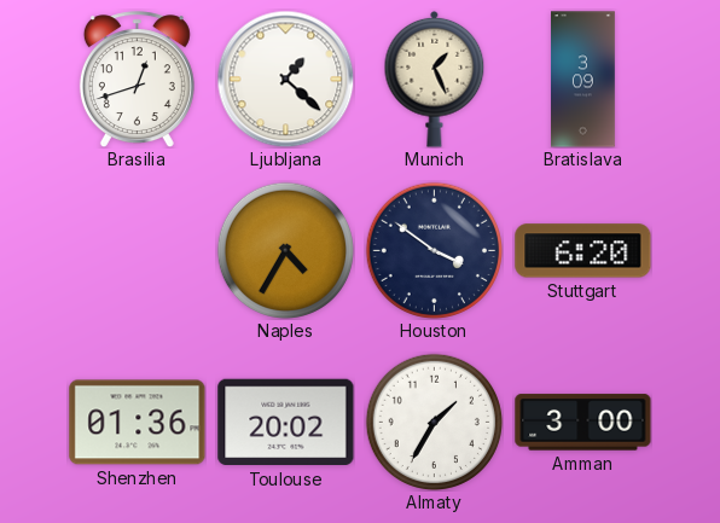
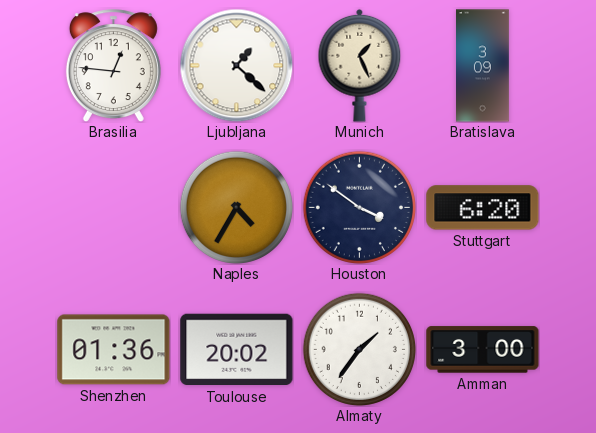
Brasilia: 12:42 -> 12:46
Almaty: 1:35 -> 1:36
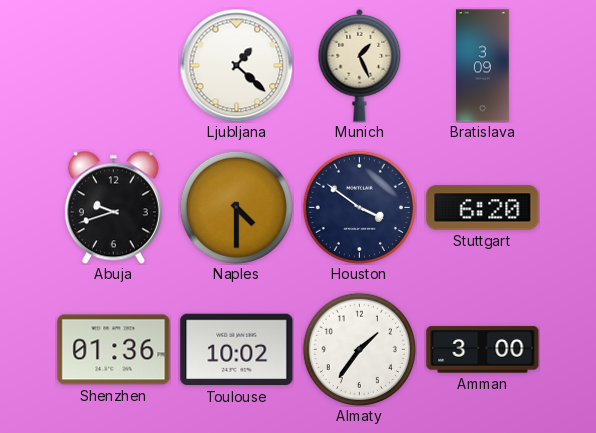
Brasilia: 12:46 -> none
Abuja: none -> 9:42
Naples: 4:35 -> 4:30
Toulouse: 20:02 -> 10:02
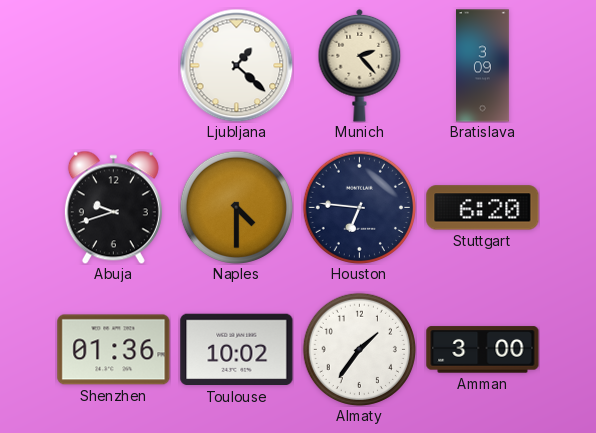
Munich: 1:26 -> 2:23
Houston: 3:51 -> 6:46
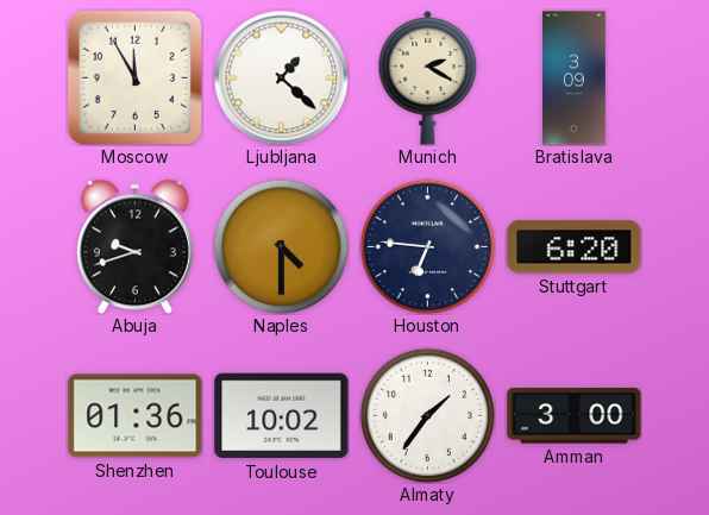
Moscow: none -> 11:55
Munich: 2:23 -> 2:20
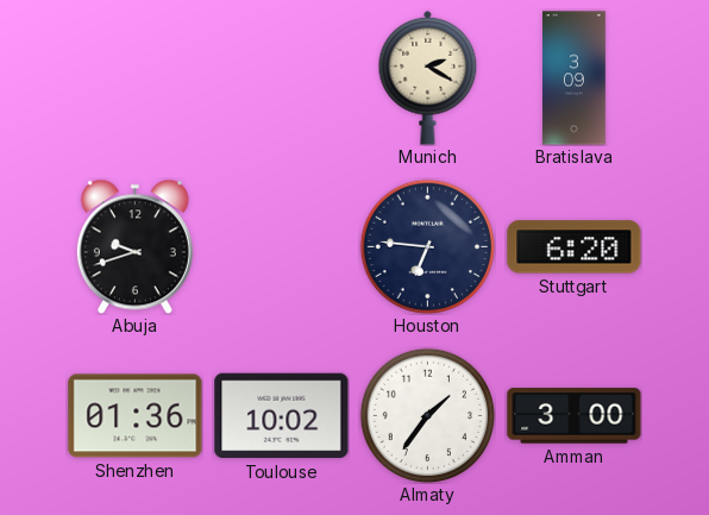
Moscow: 11:55 -> none
Ljubljana: 1:22 -> none
Naples: 4:30 -> none
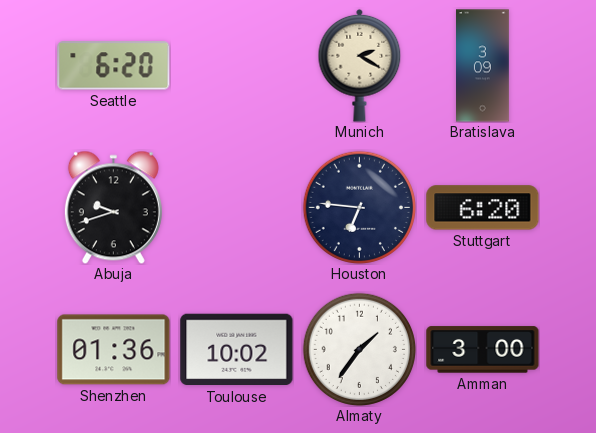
Seattle: none -> 6:20
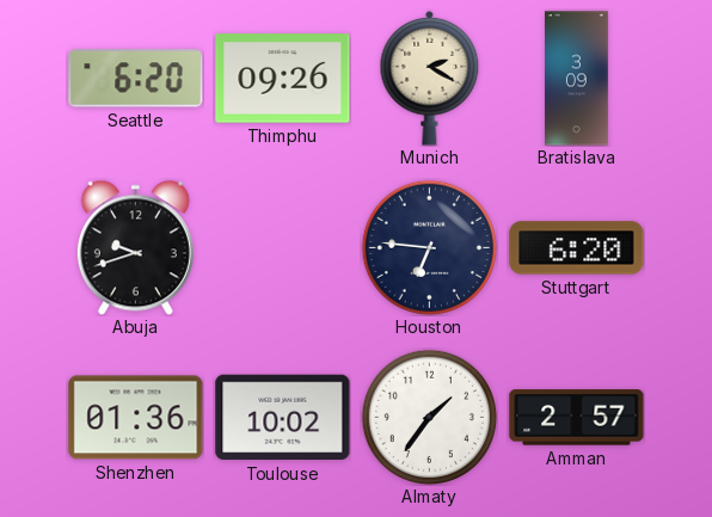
Thimphu: none -> 09:26
Amman: 3:00 -> 2:57
